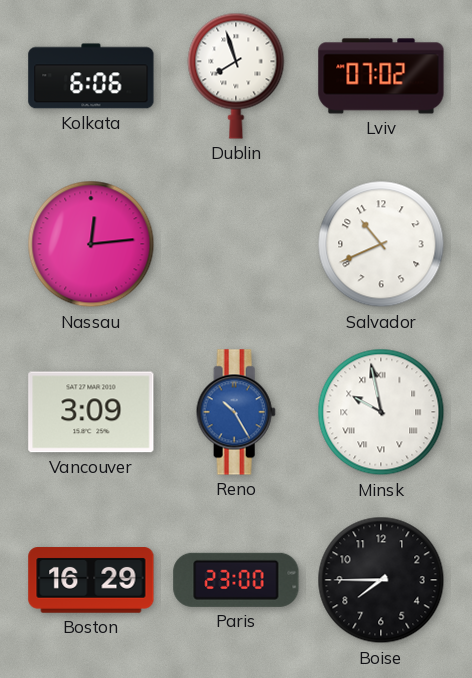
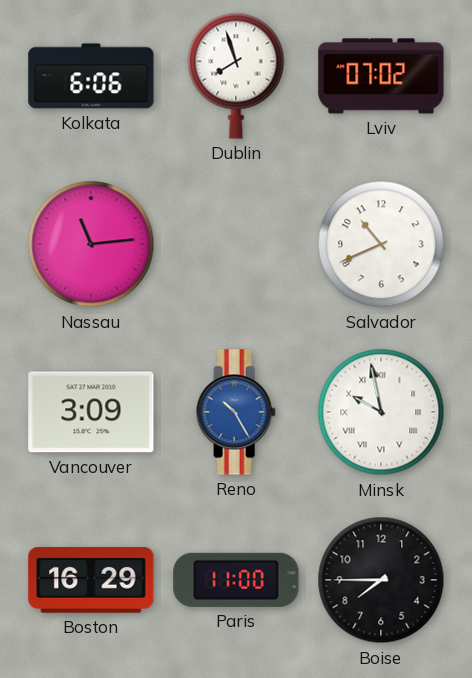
Nassau: 12:14 -> 11:14
Paris: 23:00 -> 11:00
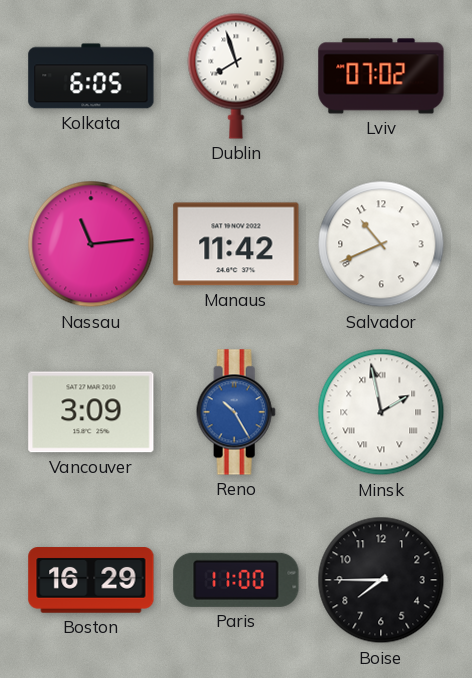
Kolkata: 6:06 -> 6:05
Manaus: none -> 11:42
Minsk: 9:58 -> 1:58
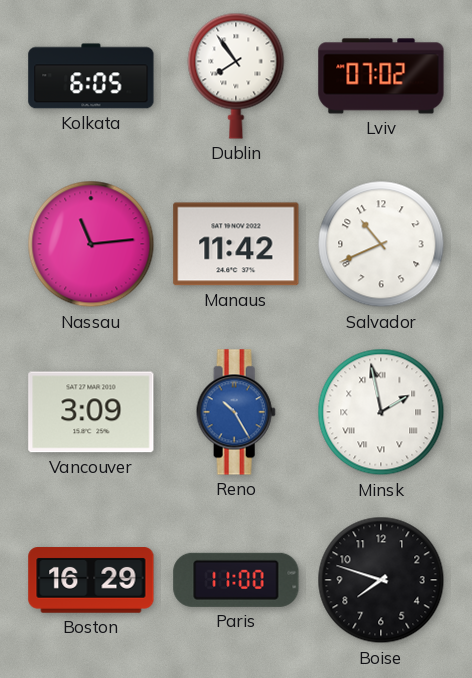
Dublin: 7:57 -> 7:54
Boise: 7:45 -> 7:48
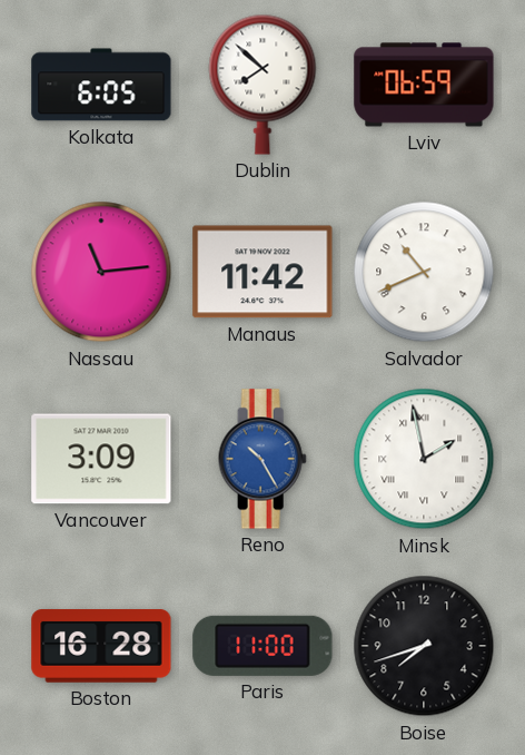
Dublin: 7:54 -> 7:52
Lviv: 07:02 -> 06:59
Boston: 16:29 -> 16:28
Boise: 7:48 -> 7:42
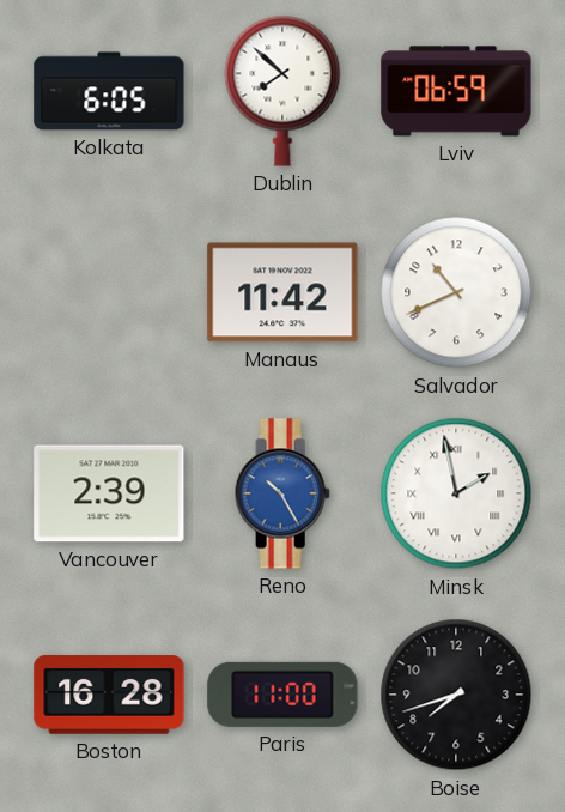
Nassau: 11:14 -> none
Vancouver: 3:09 -> 2:39
